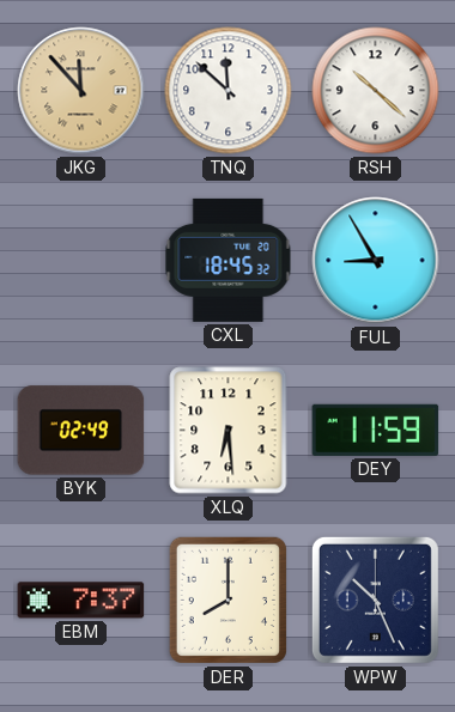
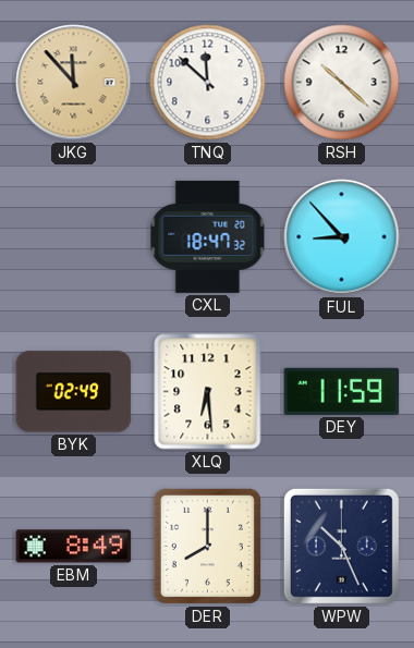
CXL: 18:45 -> 18:47
FUL: 8:55 -> 8:53
EBM: 7:37 -> 8:49
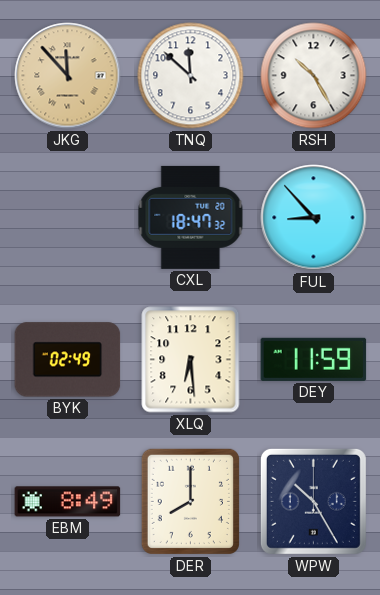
RSH: 10:22 -> 10:25
WPW: 10:26 -> 10:25
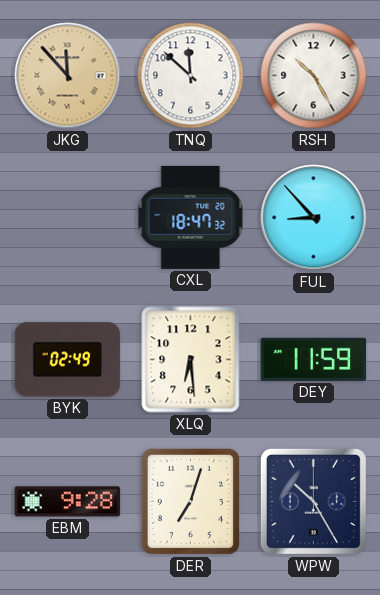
EBM: 8:49 -> 9:28
DER: 8:00 -> 7:03
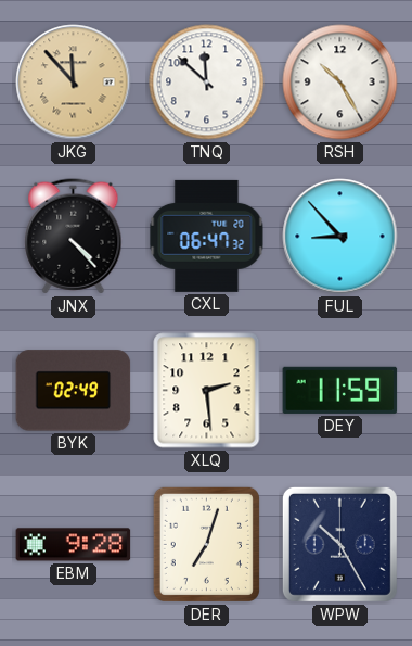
JNX: none -> 4:23
CXL: 18:47 -> 06:47
XLQ: 6:29 -> 2:29
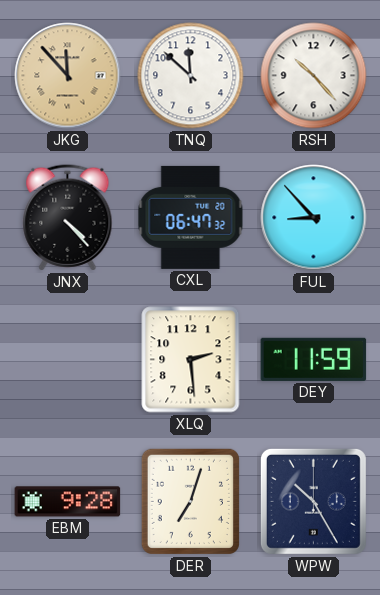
RSH: 10:25 -> 10:23
BYK: 02:49 -> none
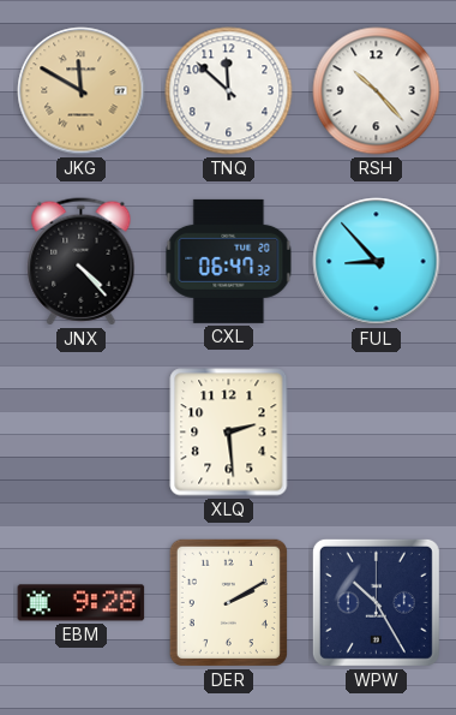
JKG: 11:53 -> 11:50
DEY: 11:59 -> none
DER: 7:03 -> 2:10
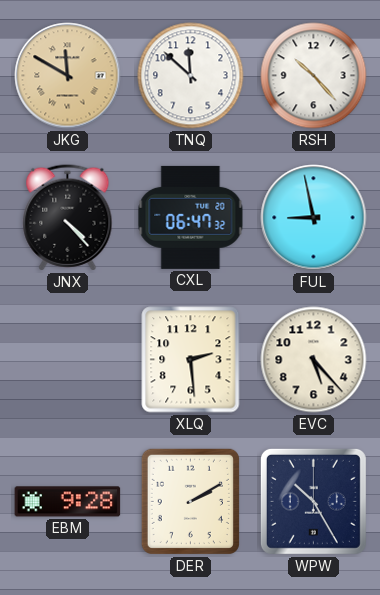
FUL: 8:53 -> 8:58
EVC: none -> 5:23
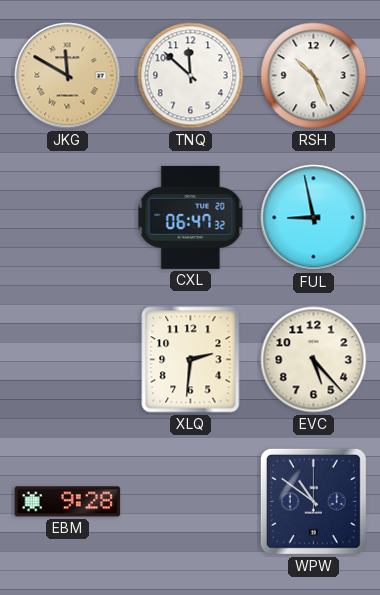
RSH: 10:23 -> 10:26
JNX: 4:23 -> none
XLQ: 2:29 -> 2:31
DER: 2:10 -> none
WPW: 10:25 -> 10:51
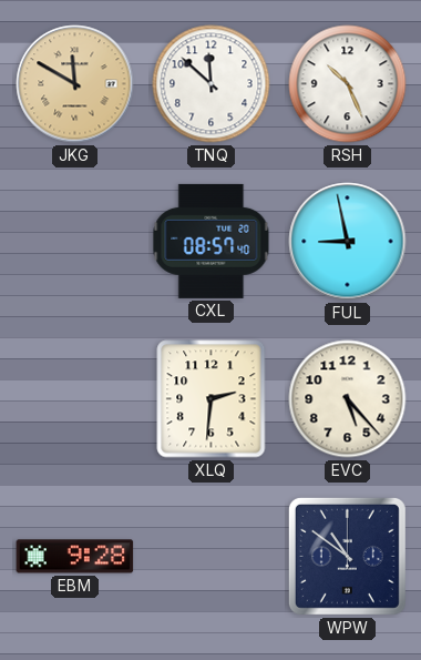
CXL: 06:47 -> 08:57
